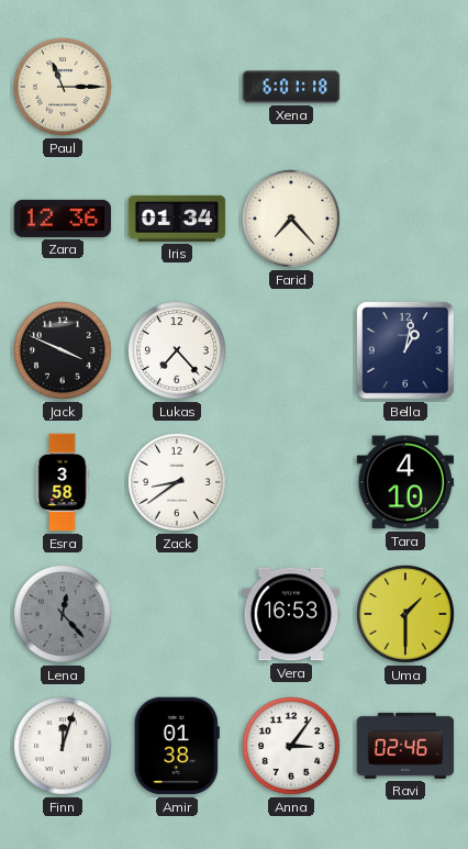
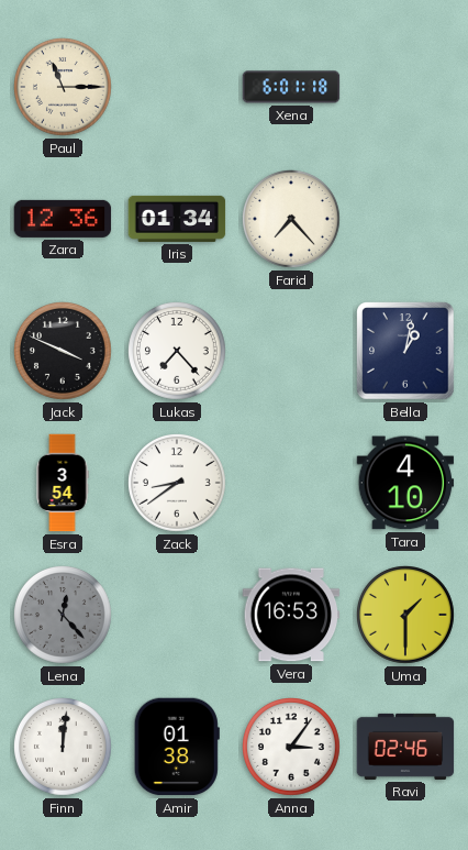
Esra: 3:58 -> 3:54
Finn: 12:03 -> 12:01
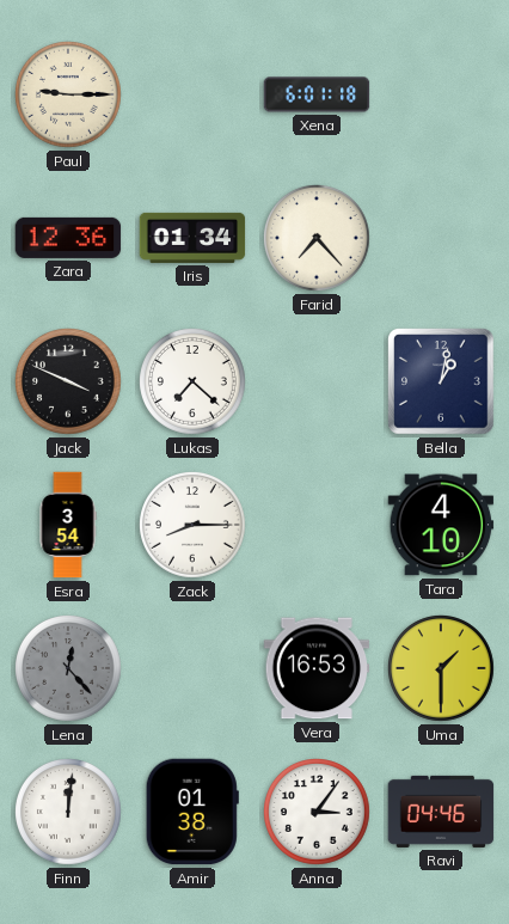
Paul: 11:15 -> 9:15
Lukas: 7:23 -> 7:22
Zack: 8:39 -> 8:15
Ravi: 02:46 -> 04:46
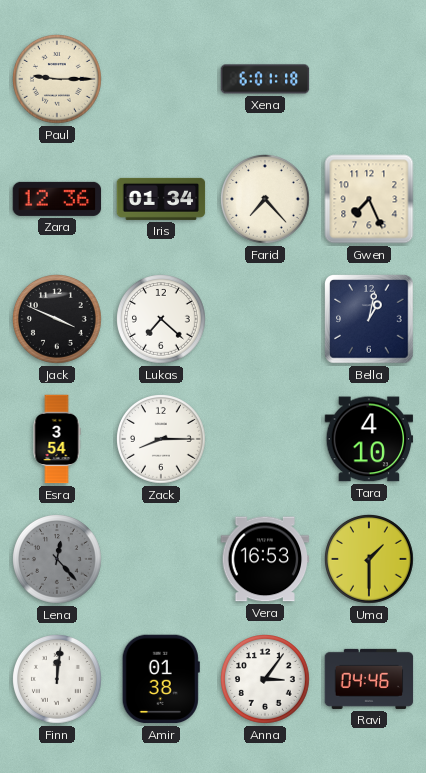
Gwen: none -> 7:26
